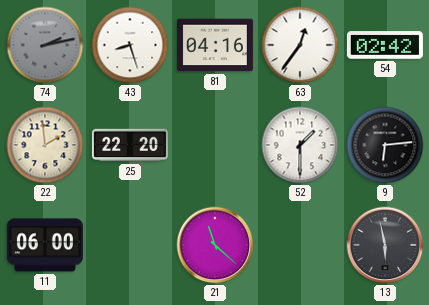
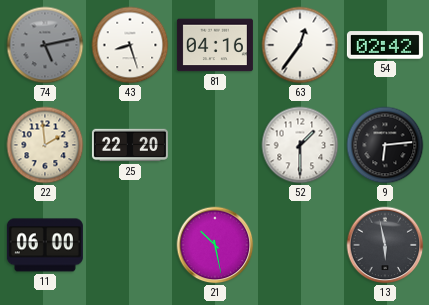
74: 2:13 -> 5:13
21: 11:22 -> 10:28
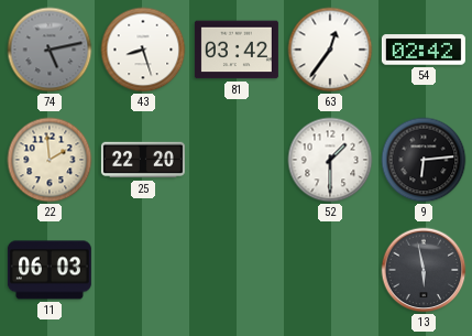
81: 04:16 -> 03:42
11: 06:00 -> 06:03
21: 10:28 -> none
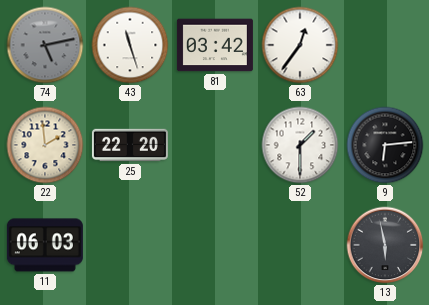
43: 8:27 -> 11:27
54: 02:42 -> none
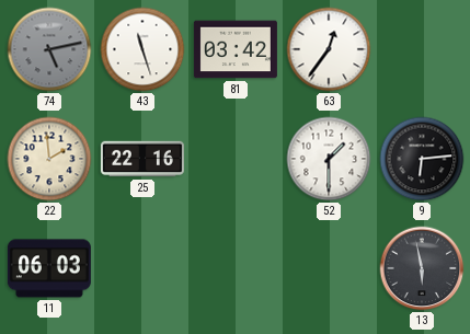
25: 22:20 -> 22:16
